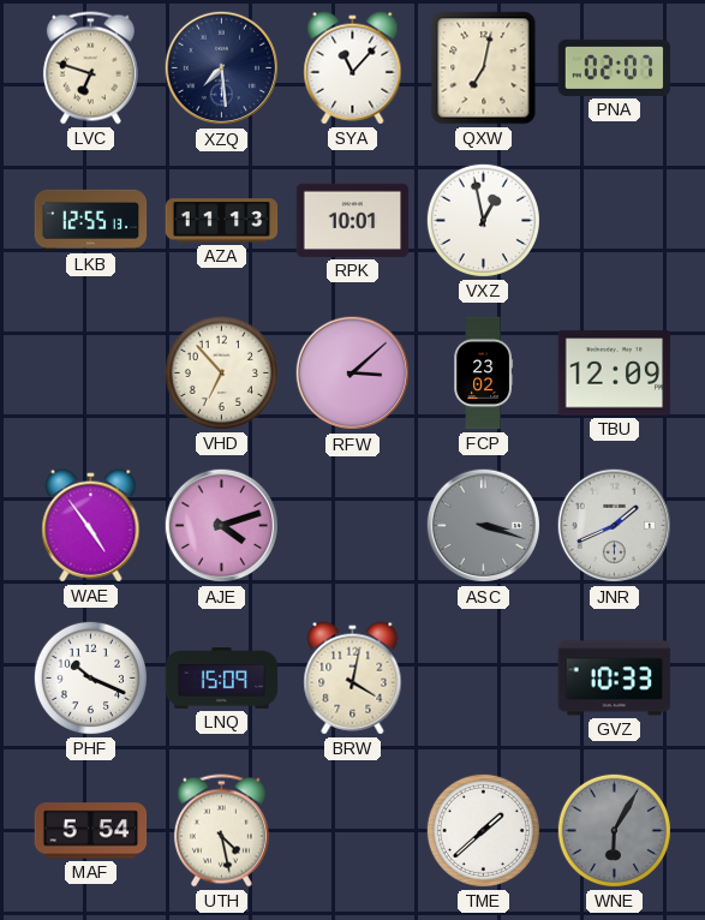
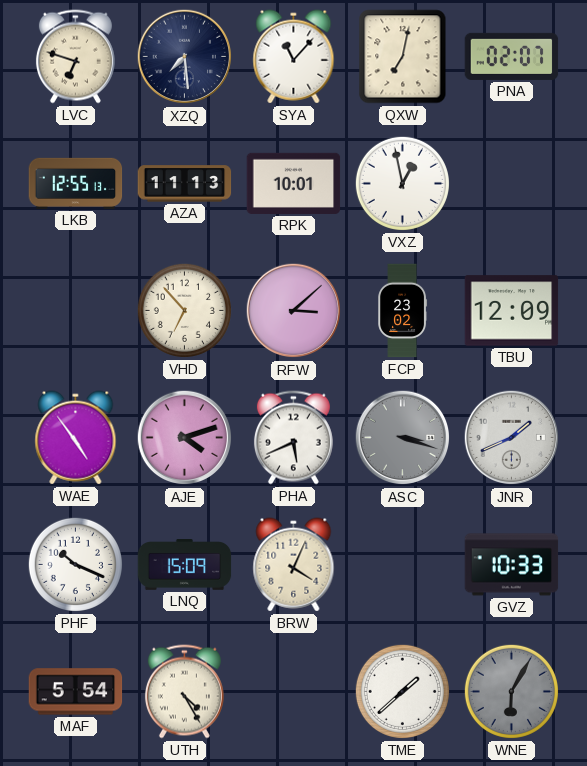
PHA: none -> 5:41
BRW: 4:02 -> 4:04
UTH: 4:28 -> 4:25
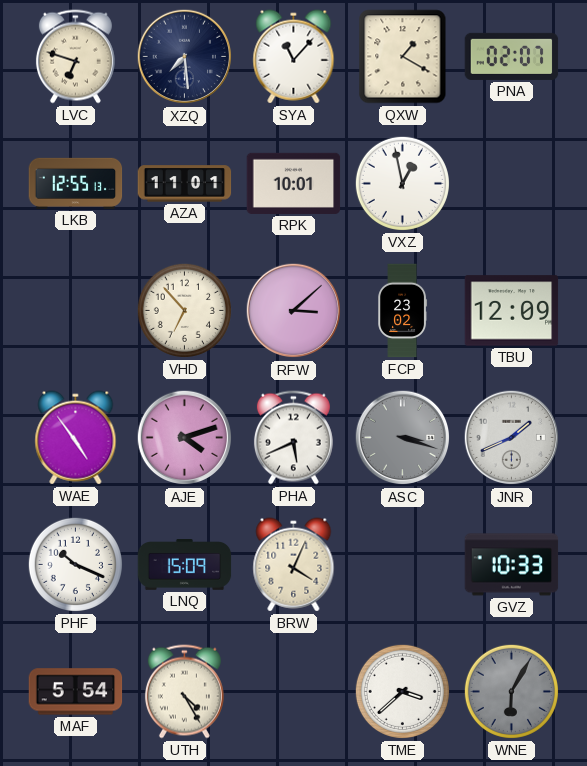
QXW: 7:02 -> 1:20
AZA: 11:13 -> 11:01
TME: 1:38 -> 3:38
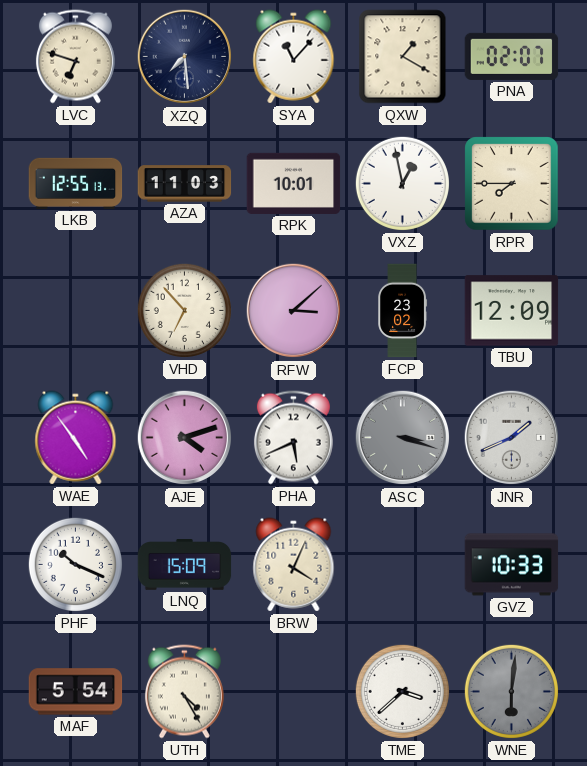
AZA: 11:01 -> 11:03
RPR: none -> 7:45
WNE: 6:05 -> 6:01
